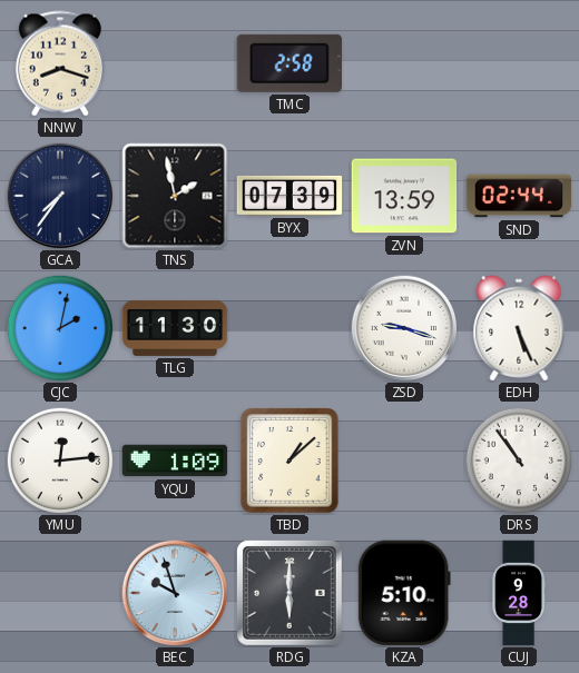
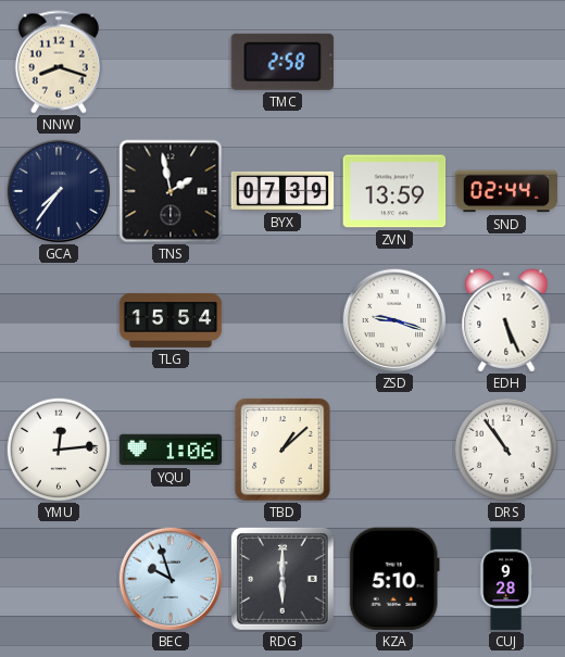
CJC: 2:02 -> none
TLG: 11:30 -> 15:54
YQU: 1:09 -> 1:06
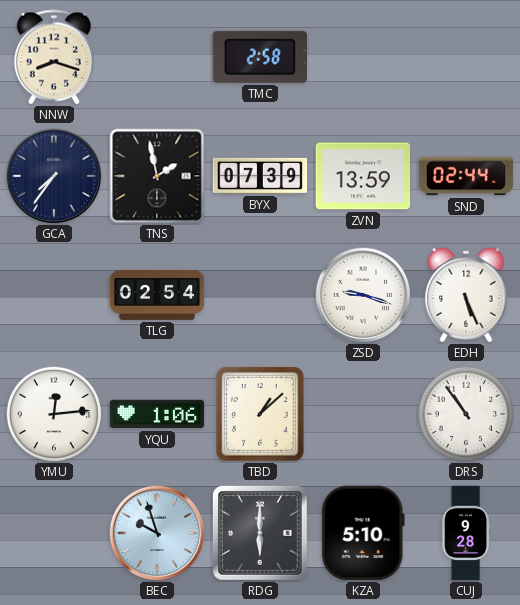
TLG: 15:54 -> 02:54
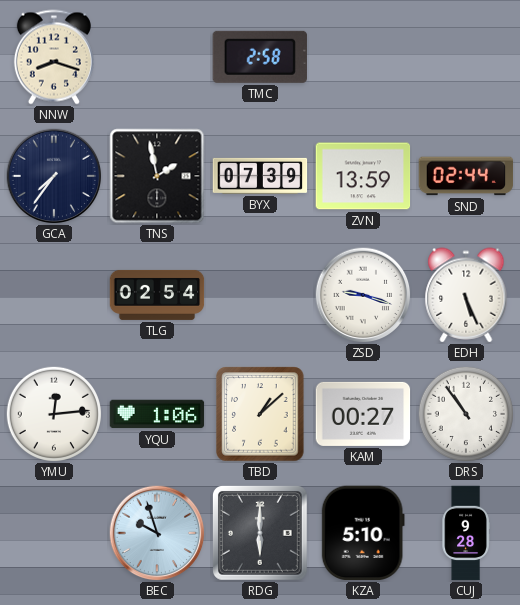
KAM: none -> 00:27
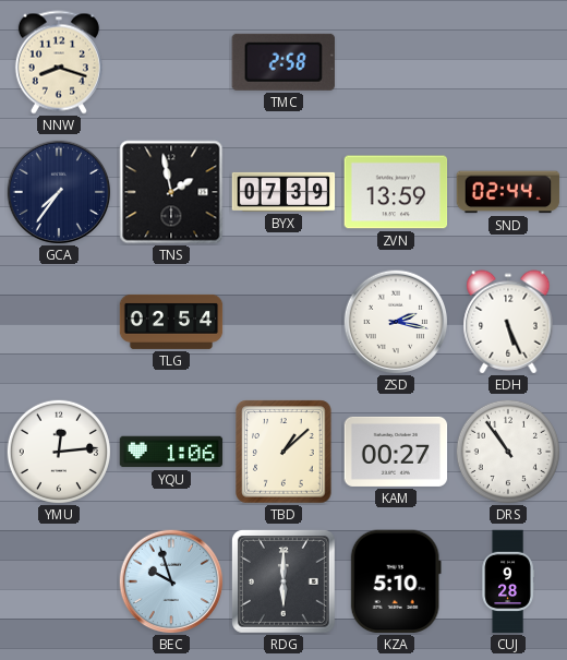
ZSD: 9:18 -> 2:17
